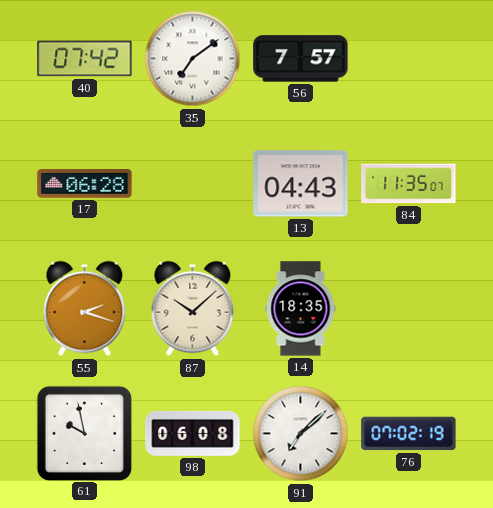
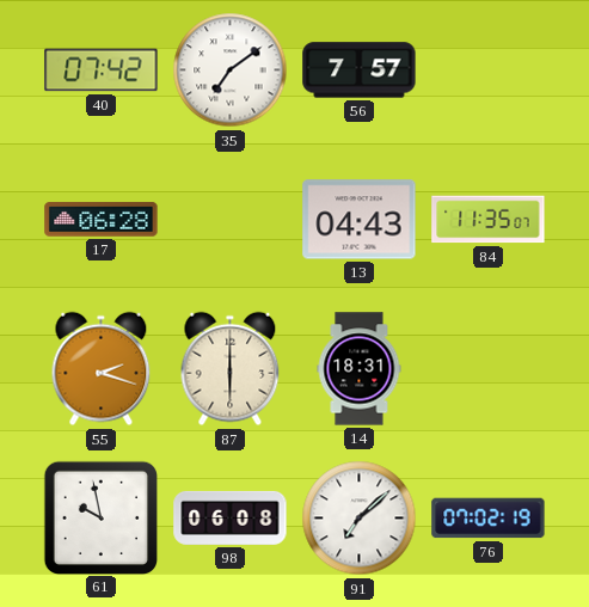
87: 10:08 -> 6:00
14: 18:35 -> 18:31
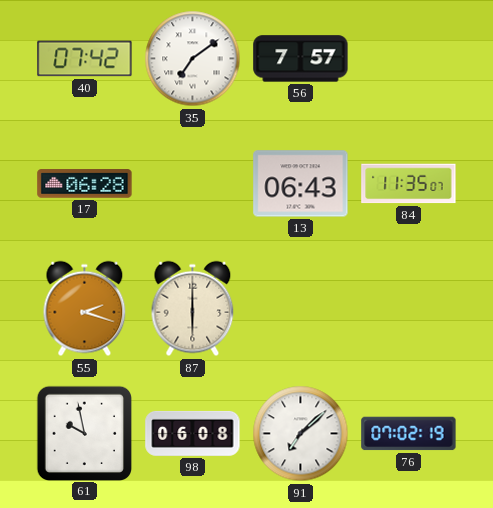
13: 04:43 -> 06:43
14: 18:31 -> none
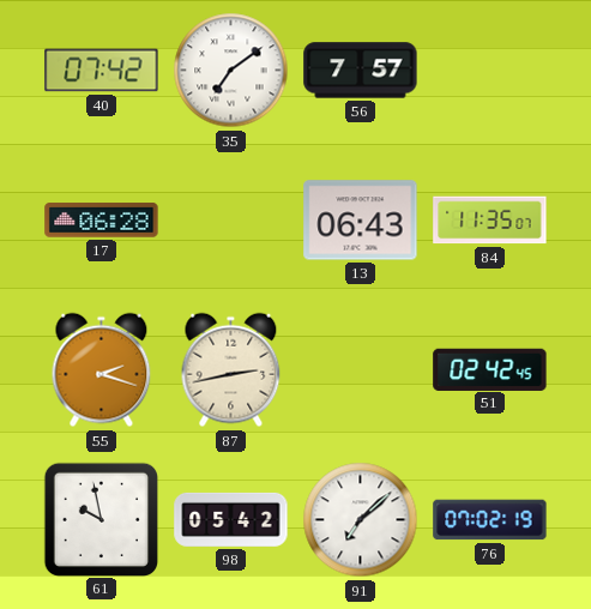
87: 6:00 -> 2:43
51: none -> 02:42
98: 06:08 -> 05:42
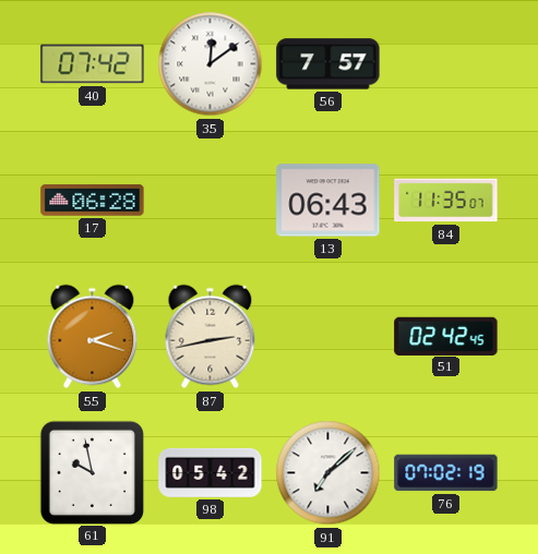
35: 7:09 -> 12:09
